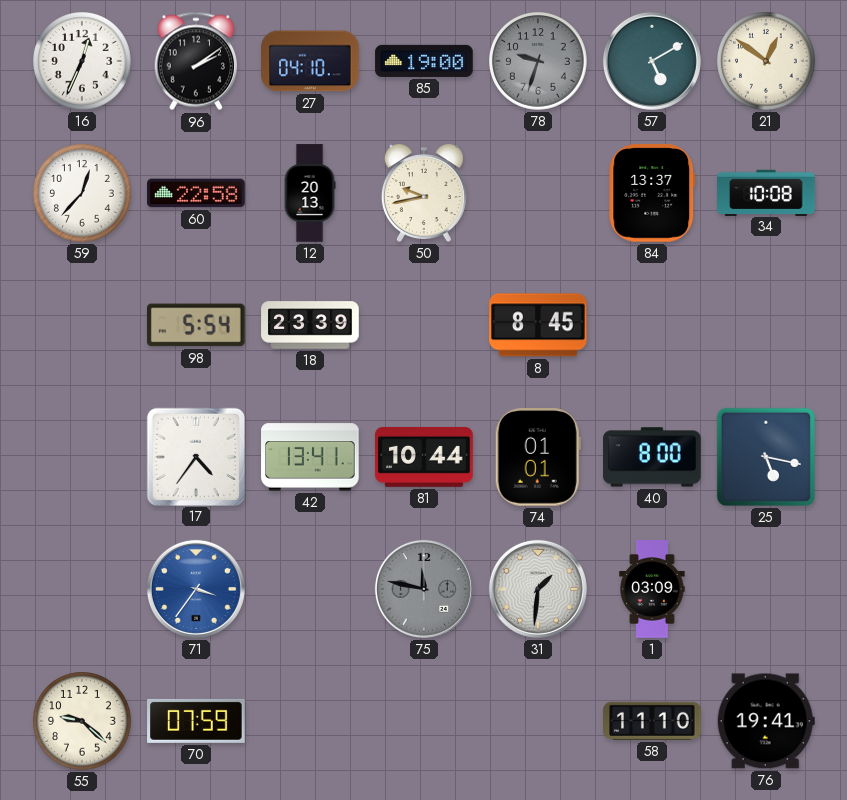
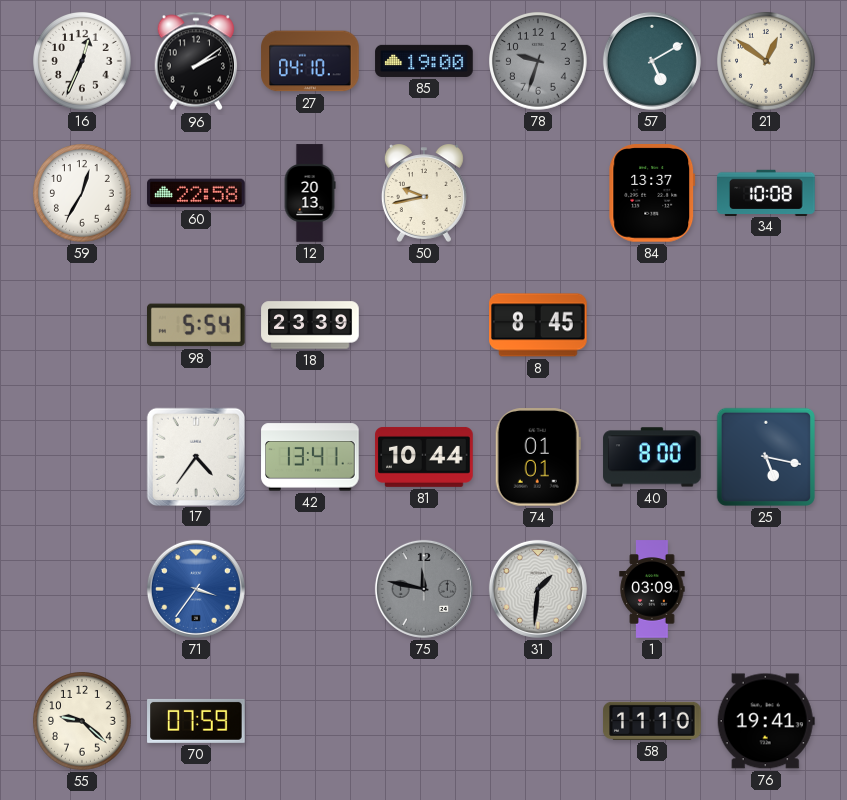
59: 12:37 -> 12:35
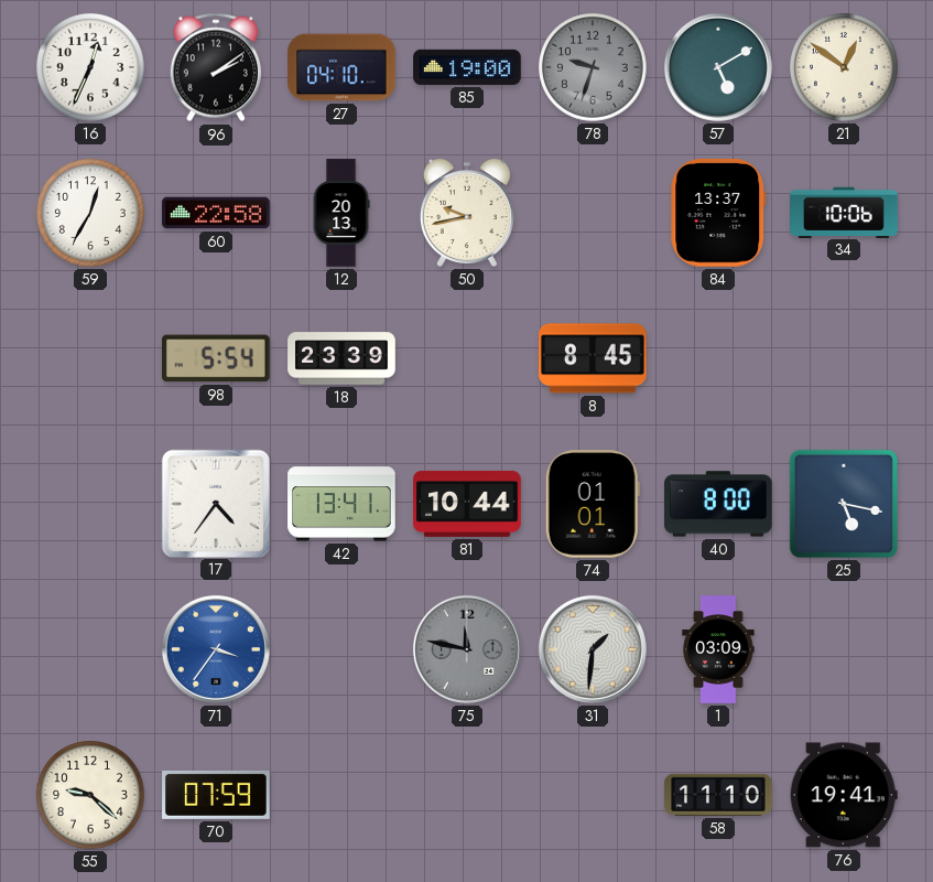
34: 10:08 -> 10:06
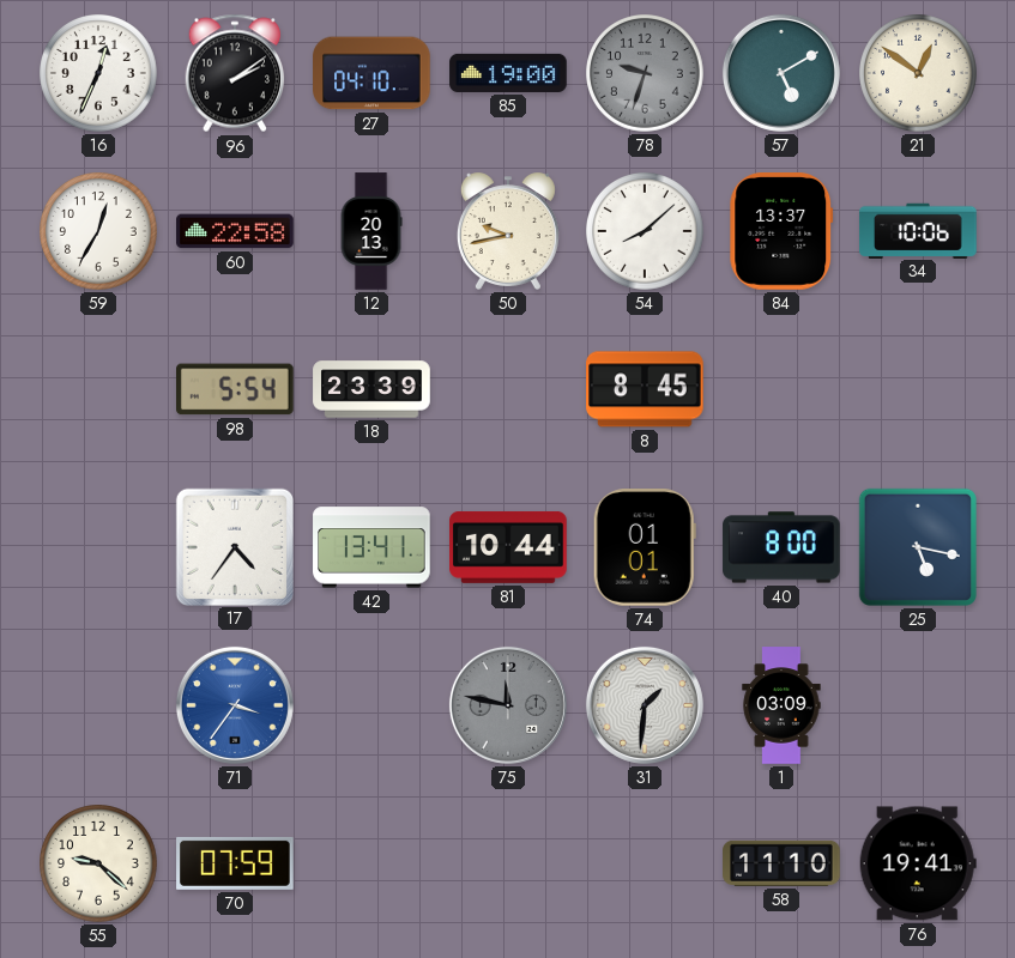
54: none -> 8:08
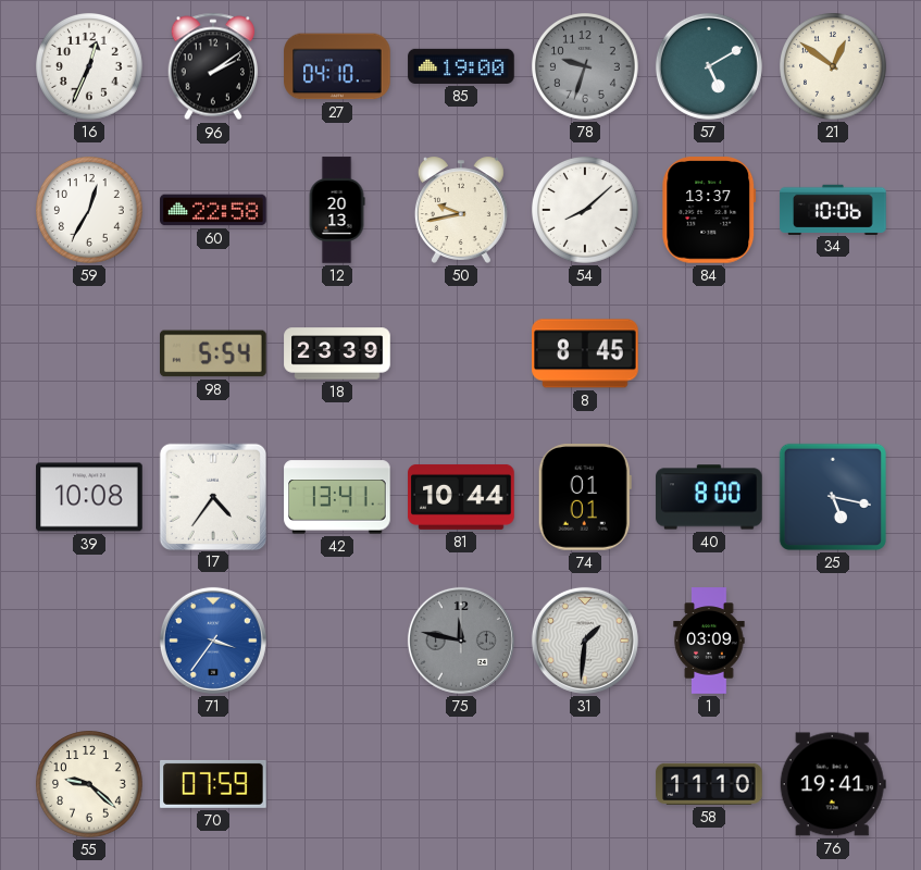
39: none -> 10:08
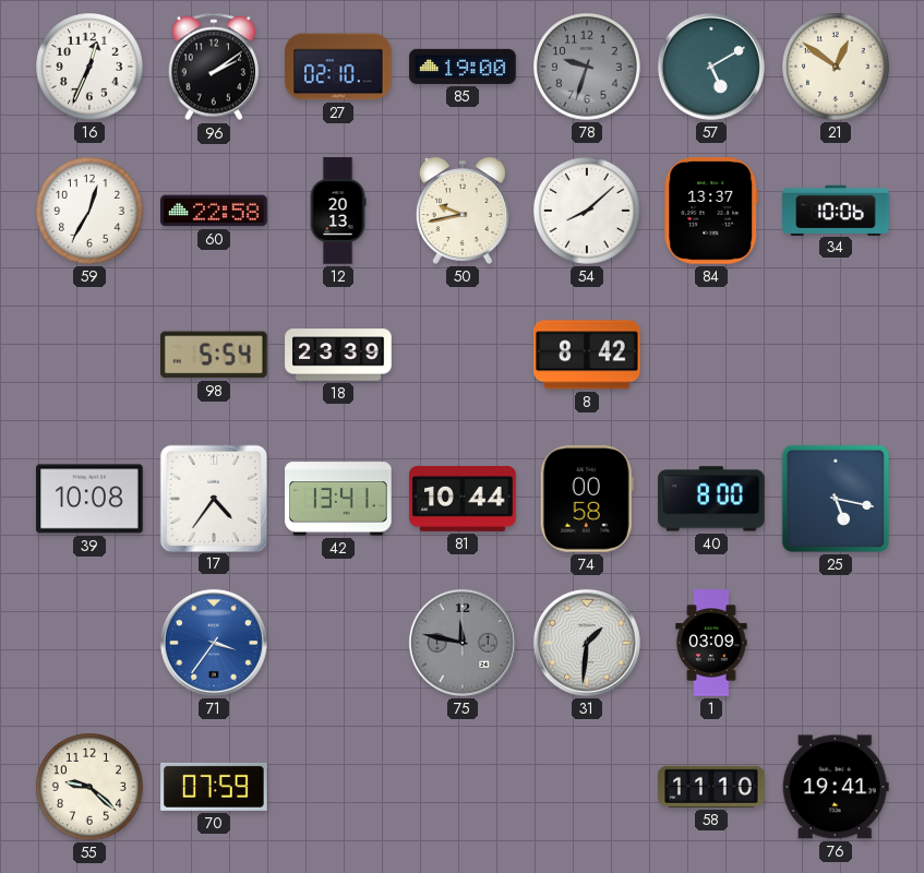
27: 04:10 -> 02:10
8: 8:45 -> 8:42
74: 01:01 -> 00:58
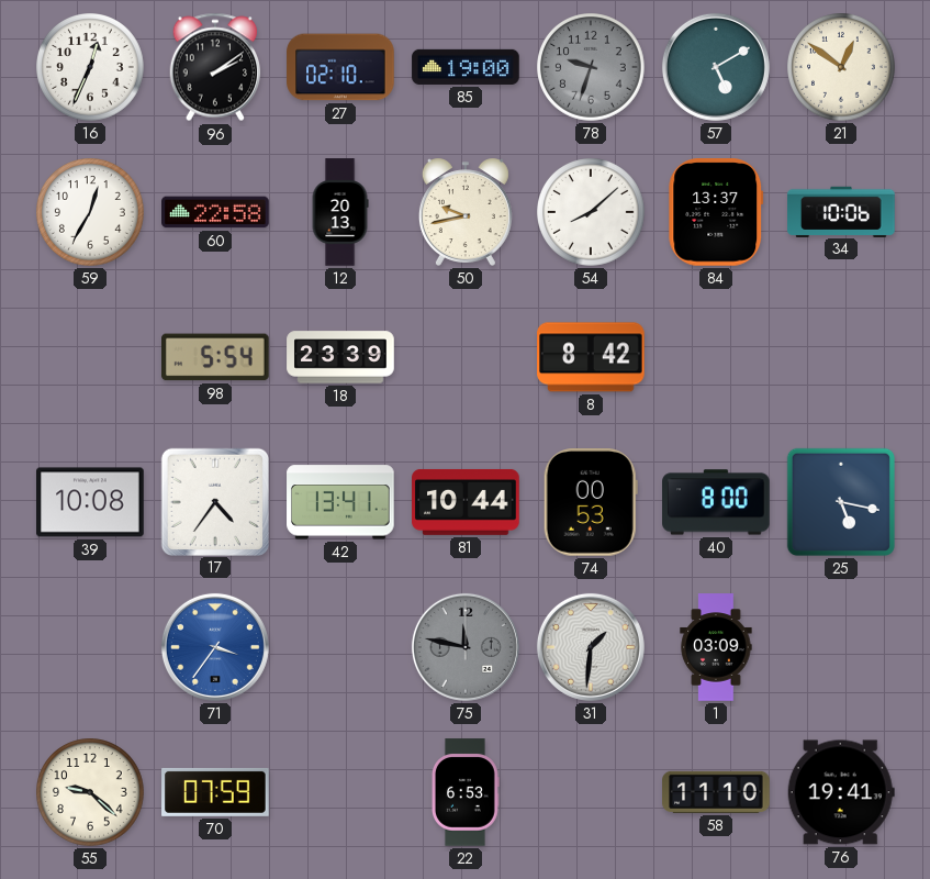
74: 00:58 -> 00:53
22: none -> 6:53
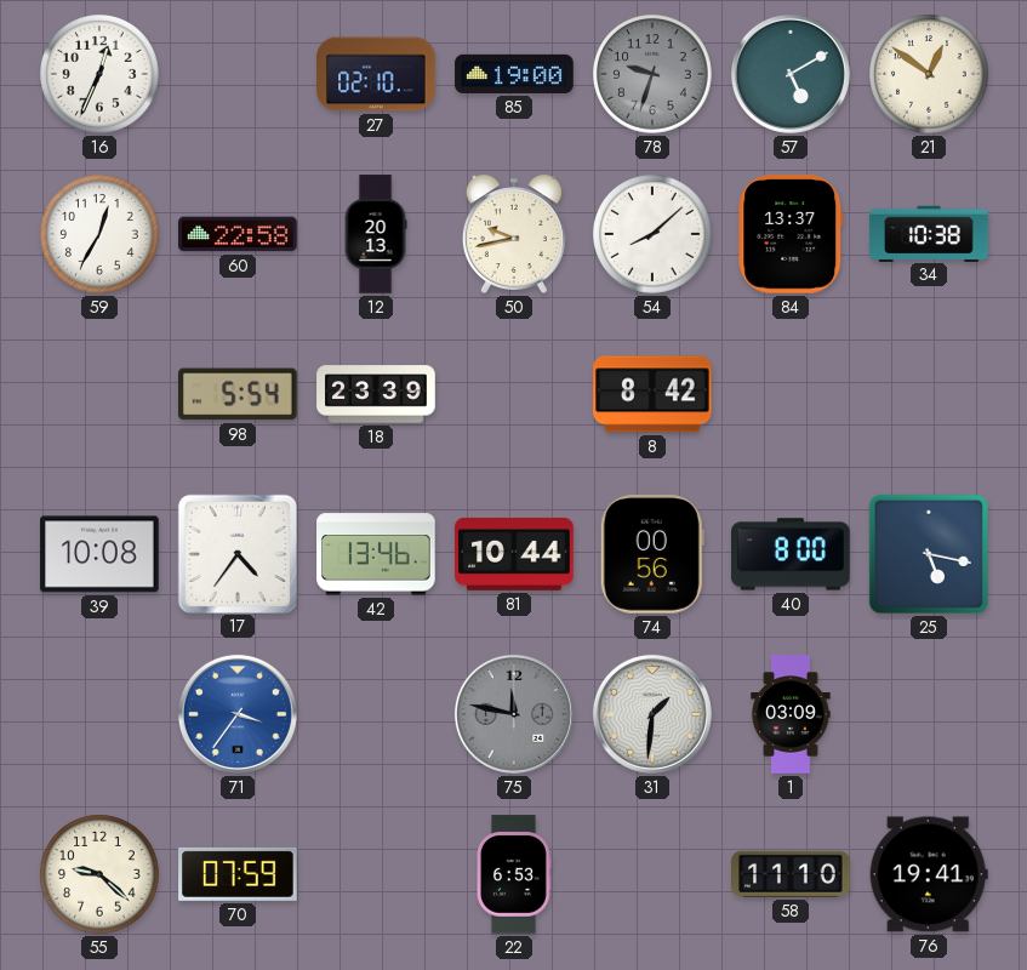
96: 2:09 -> none
34: 10:06 -> 10:38
42: 13:41 -> 13:46
74: 00:53 -> 00:56
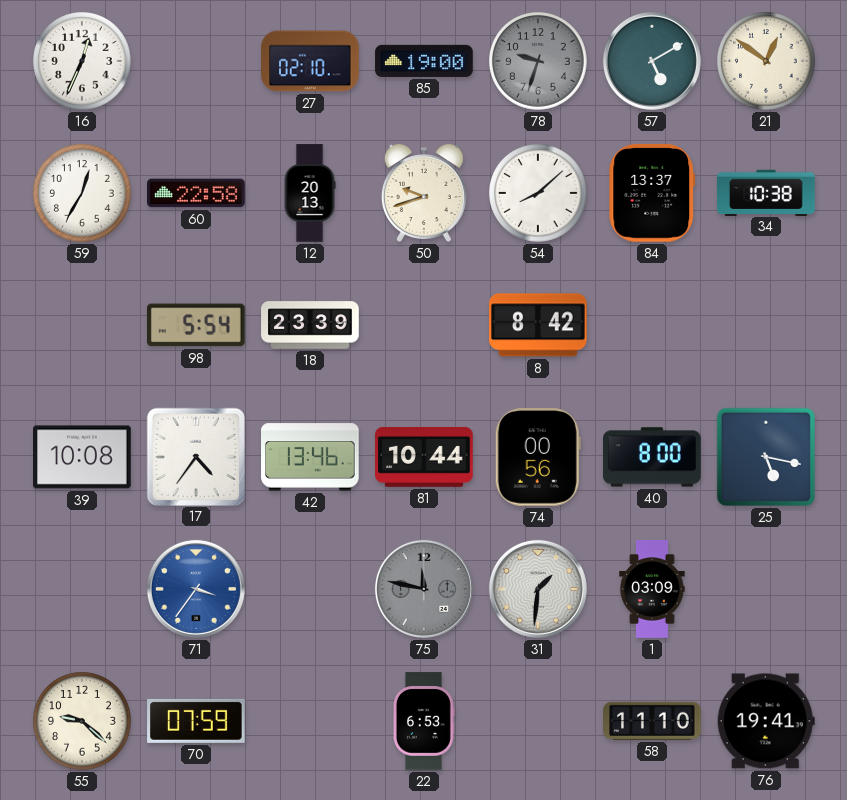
50: 9:43 -> 9:42
